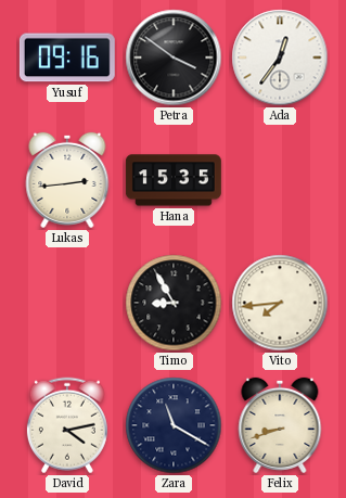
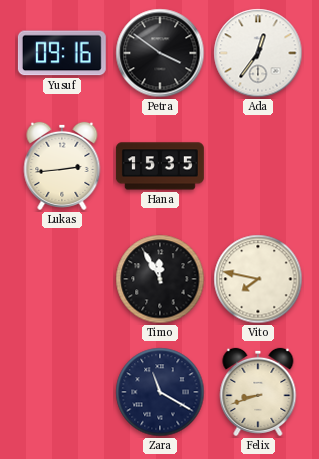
Timo: 8:55 -> 11:55
Vito: 7:44 -> 7:47
David: 4:13 -> none
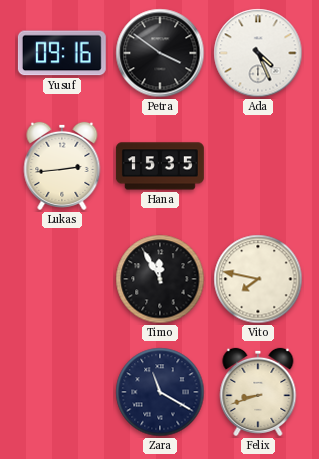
Ada: 12:36 -> 4:26
